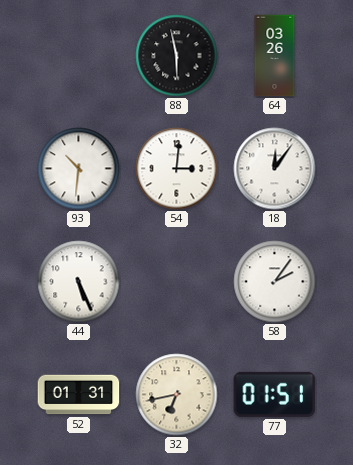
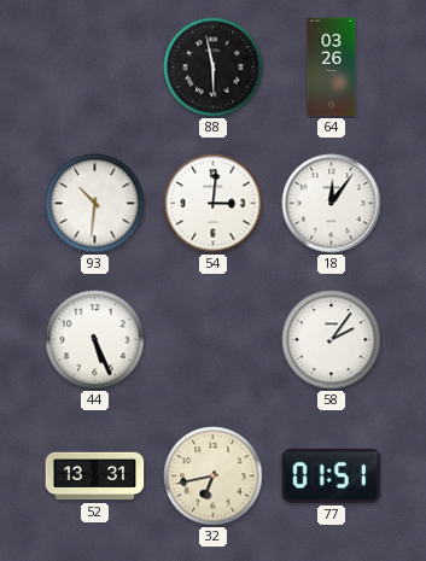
52: 01:31 -> 13:31
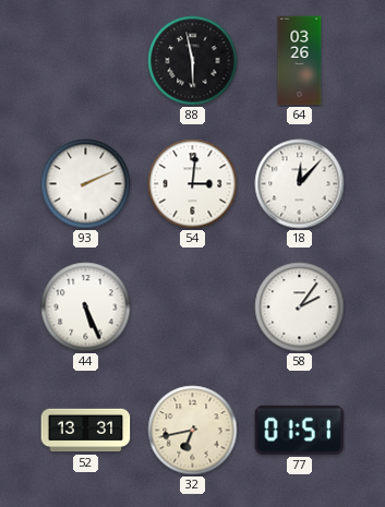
93: 10:31 -> 2:11
18: 12:06 -> 12:07
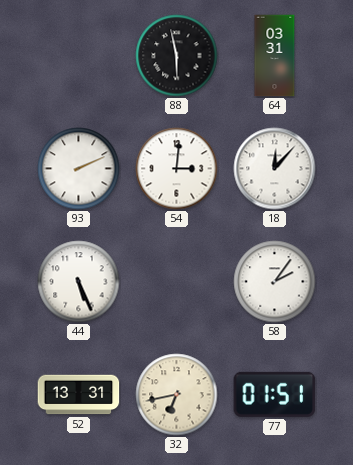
64: 03:26 -> 03:31
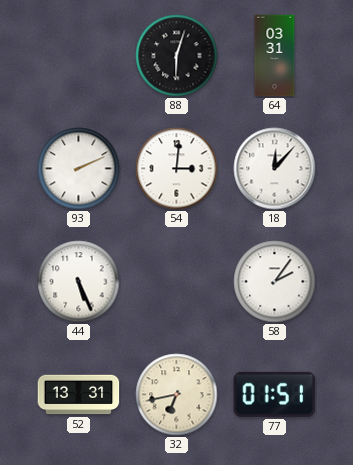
88: 5:58 -> 6:03
